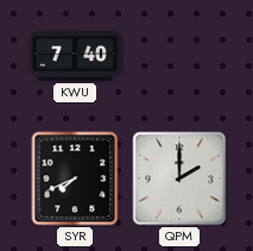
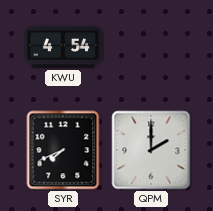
KWU: 7:40 -> 4:54
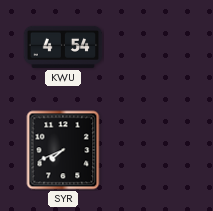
QPM: 2:00 -> none
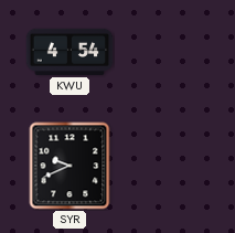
SYR: 7:41 -> 9:41
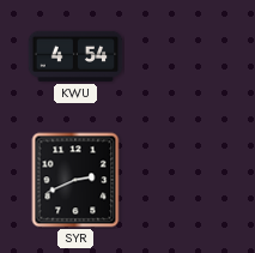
SYR: 9:41 -> 2:41
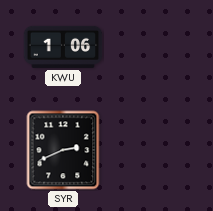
KWU: 4:54 -> 1:06
